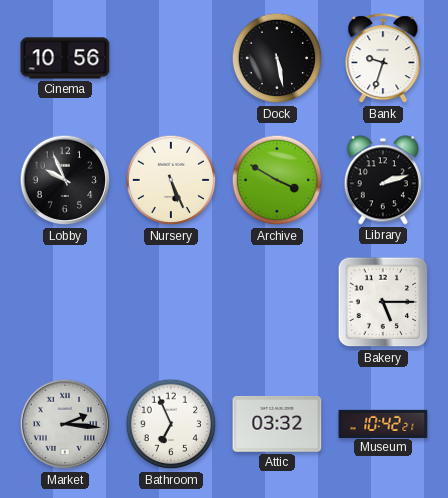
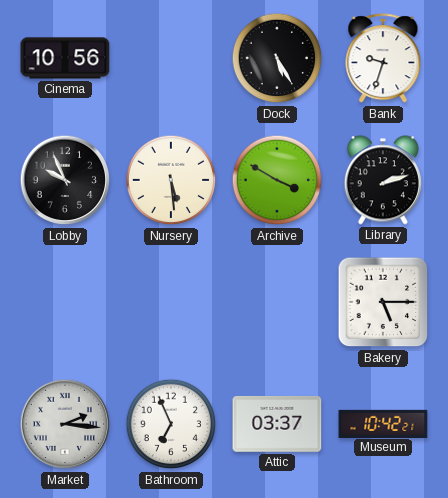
Dock: 5:28 -> 5:25
Nursery: 5:26 -> 5:29
Attic: 03:32 -> 03:37
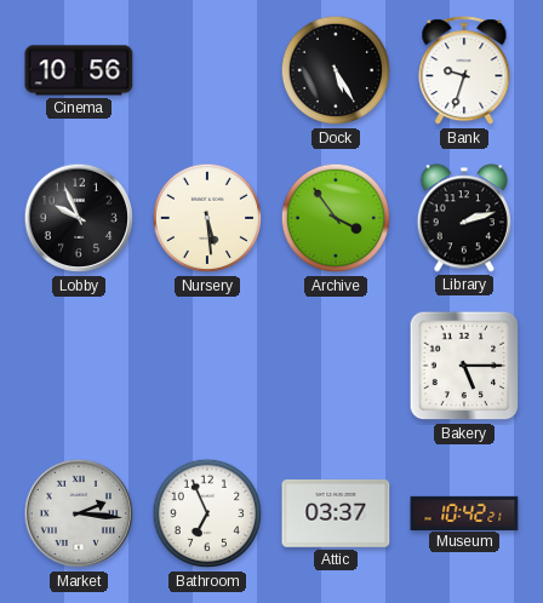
Archive: 3:50 -> 3:54
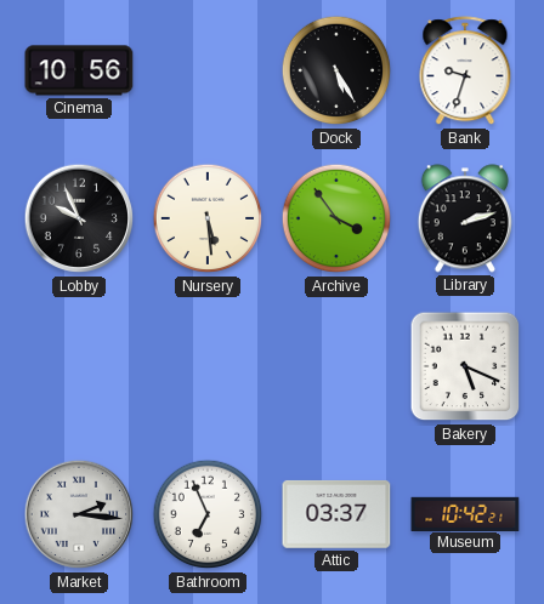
Bakery: 5:15 -> 5:19
